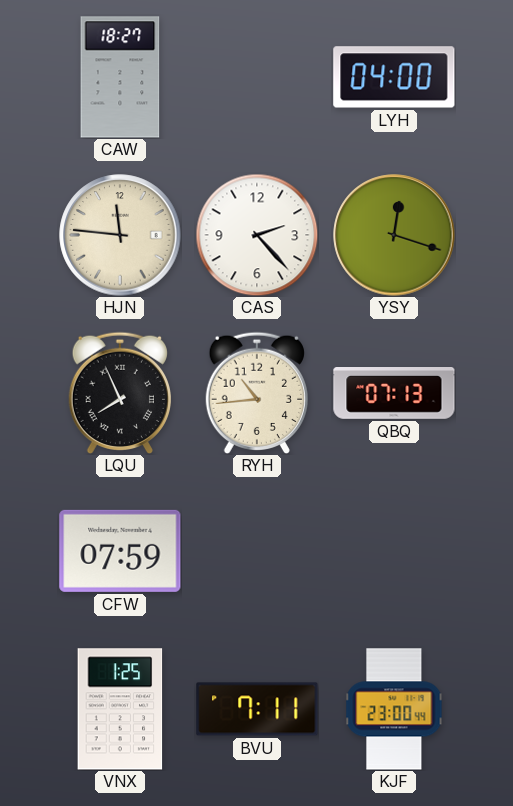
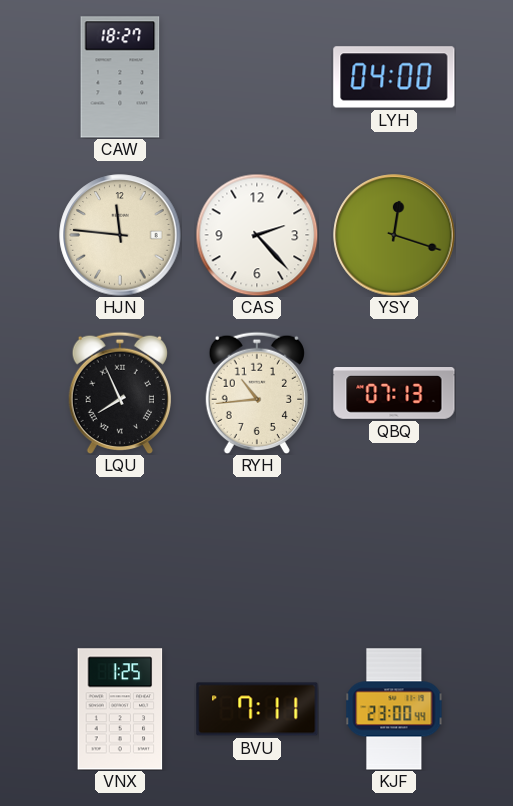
CFW: 07:59 -> none
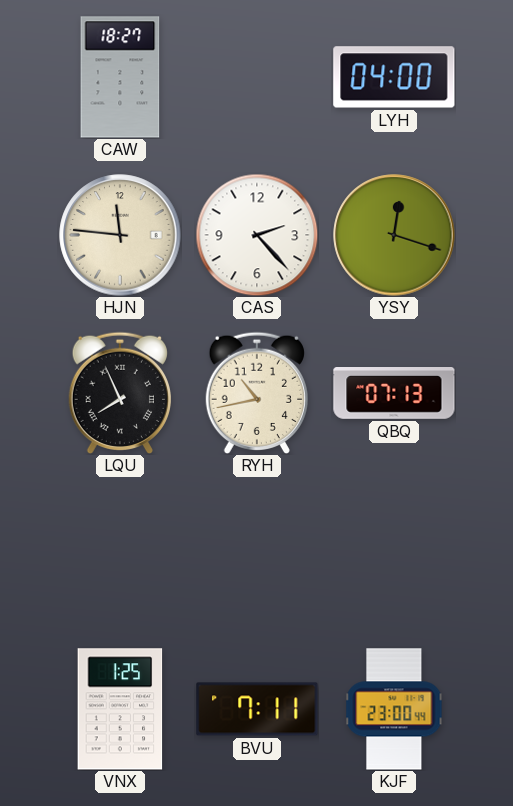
RYH: 10:44 -> 10:43
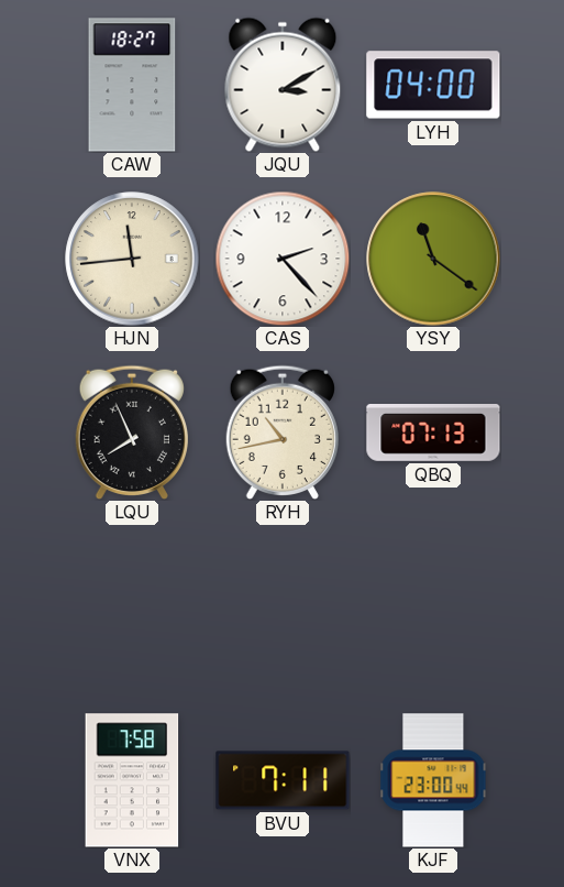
JQU: none -> 3:10
HJN: 11:46 -> 11:44
YSY: 12:18 -> 11:21
VNX: 1:25 -> 7:58
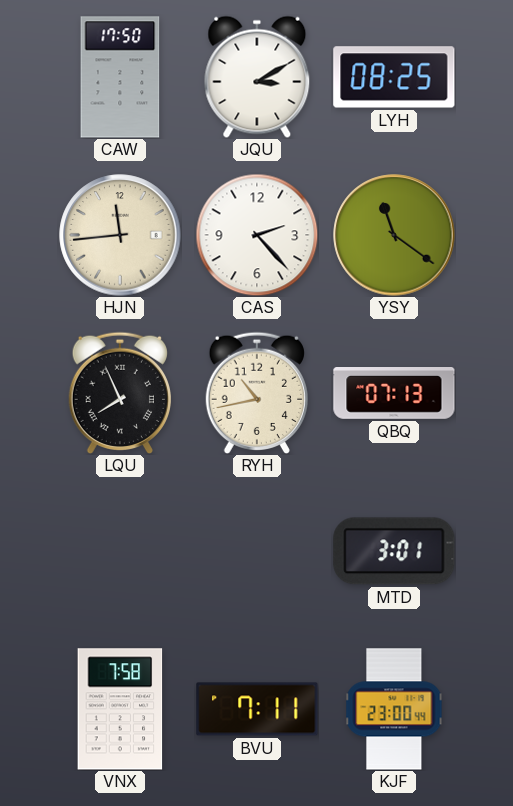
CAW: 18:27 -> 17:50
LYH: 04:00 -> 08:25
MTD: none -> 3:01
